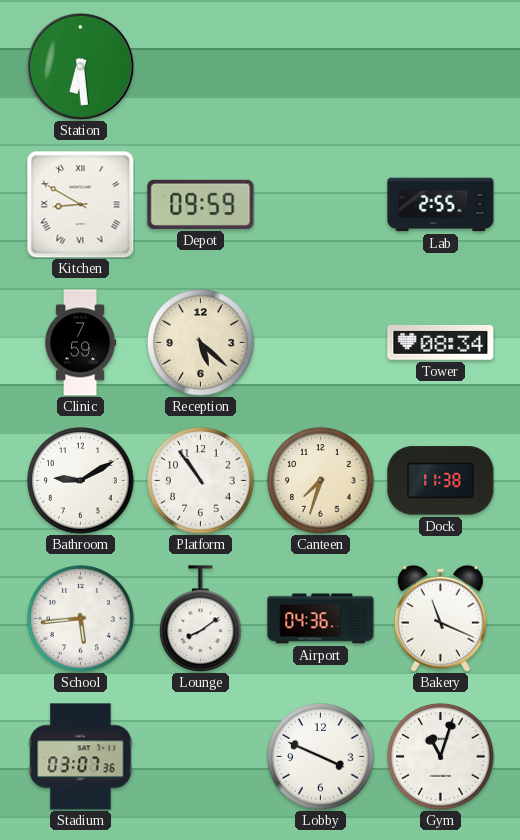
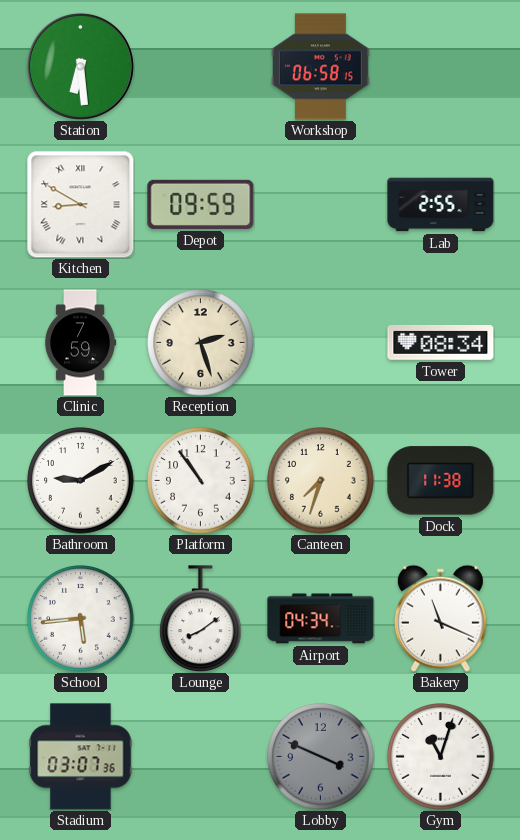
Workshop: none -> 06:58
Reception: 5:22 -> 2:27
Airport: 04:36 -> 04:34
Lobby dial: white -> grey
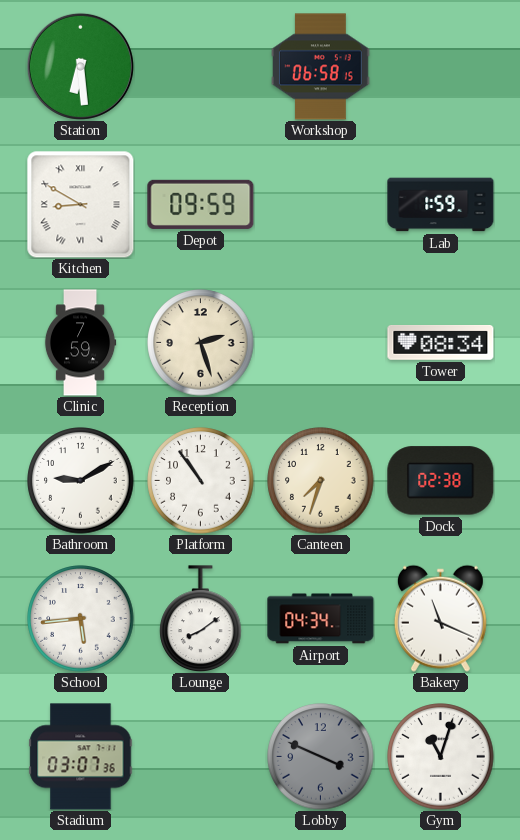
Lab: 2:55 -> 1:59
Dock: 11:38 -> 02:38
